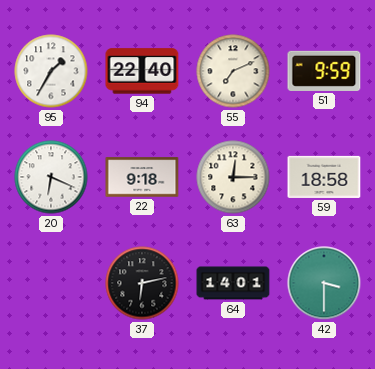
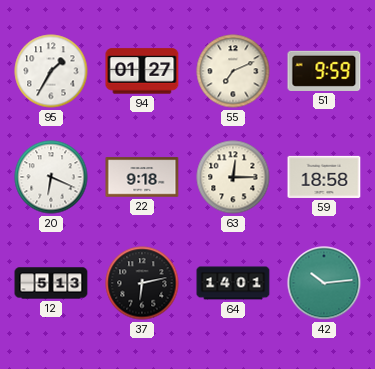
94: 22:40 -> 01:27
12: none -> 5:13
42: 3:30 -> 10:14
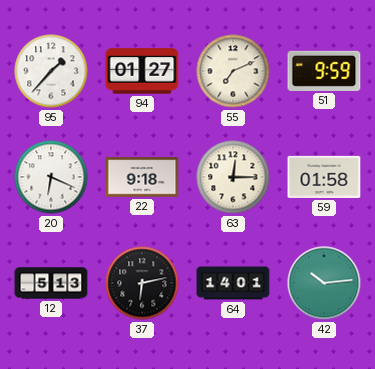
95: 1:35 -> 1:37
59: 18:58 -> 01:58
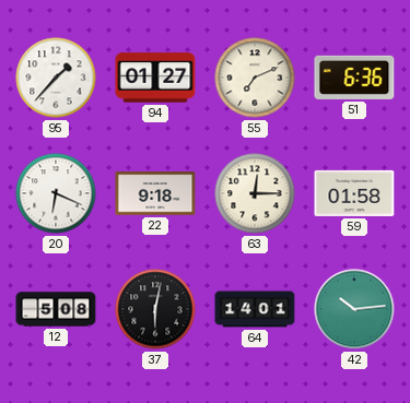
51: 9:59 -> 6:36
12: 5:13 -> 5:08
37: 6:13 -> 6:02
